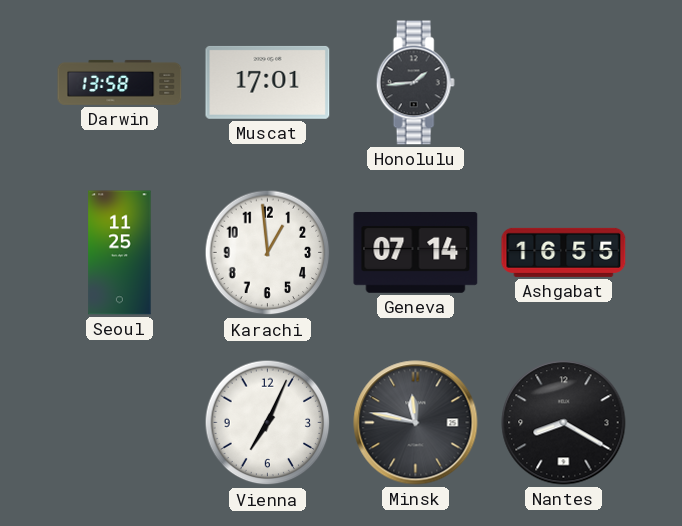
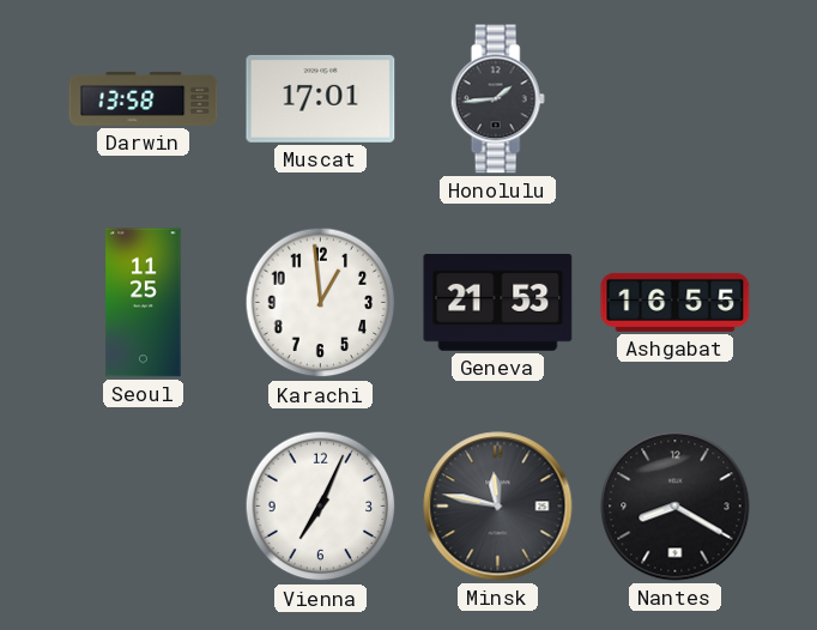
Geneva: 07:14 -> 21:53
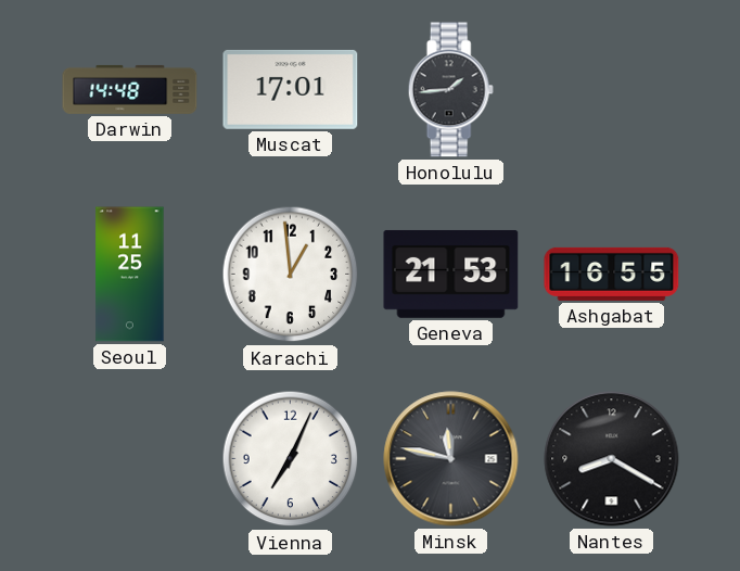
Darwin: 13:58 -> 14:48
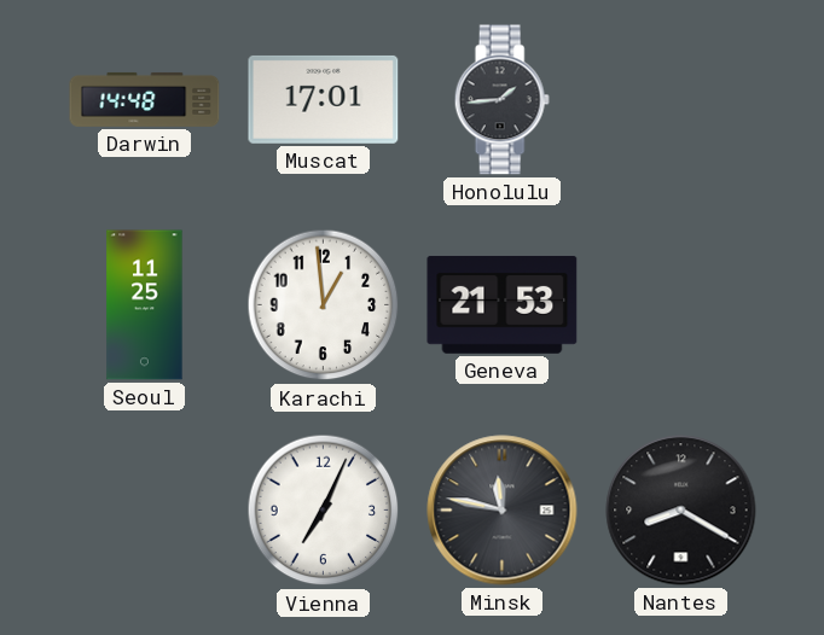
Ashgabat: 16:55 -> none
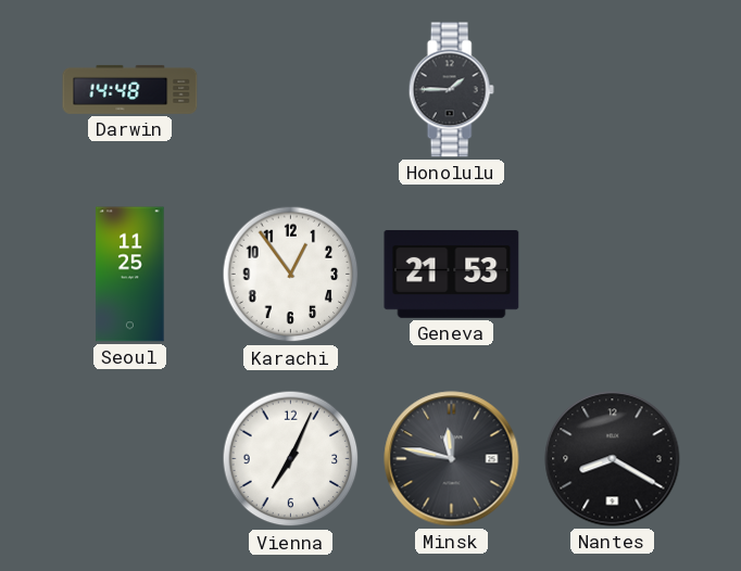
Muscat: 17:01 -> none
Honolulu: 1:44 -> 1:45
Karachi: 12:59 -> 12:54
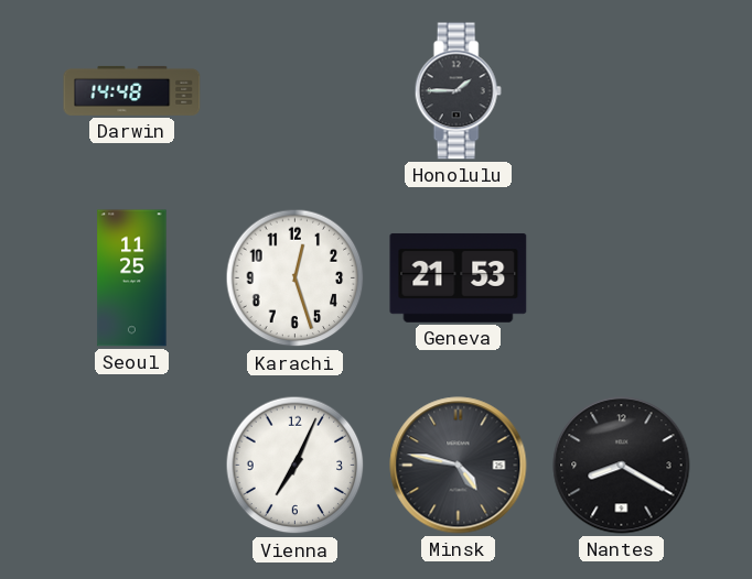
Karachi: 12:54 -> 12:27
Minsk: 11:47 -> 4:47
